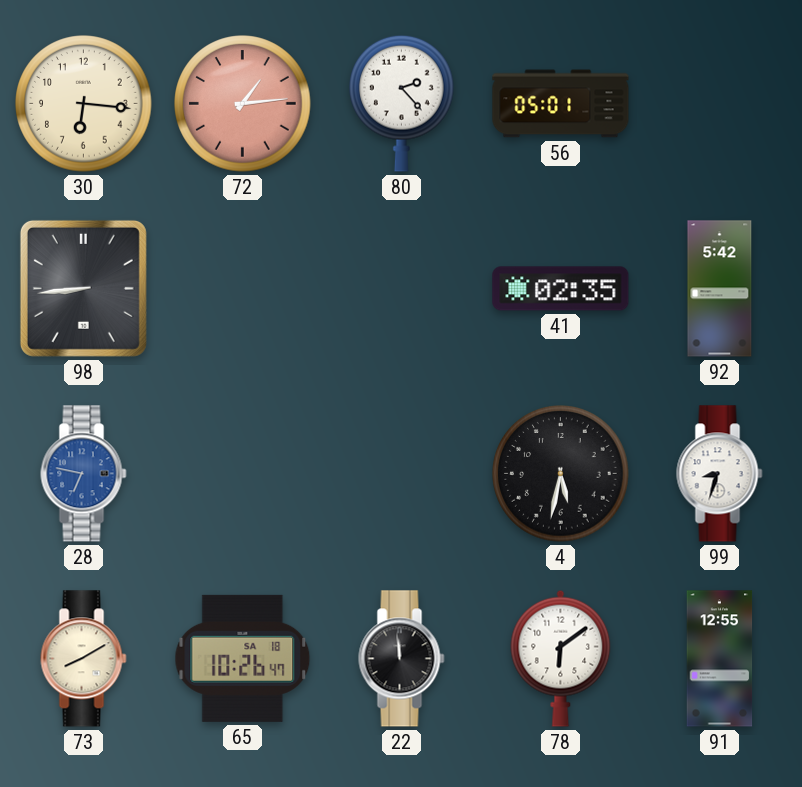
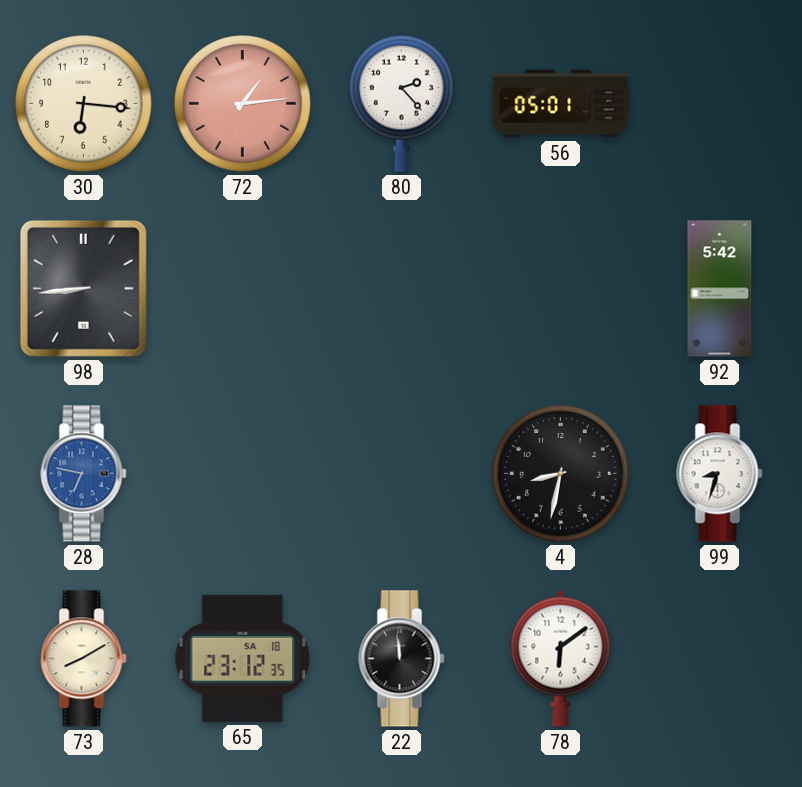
41: 02:35 -> none
4: 5:32 -> 8:32
65: 10:26 -> 23:12
91: 12:55 -> none
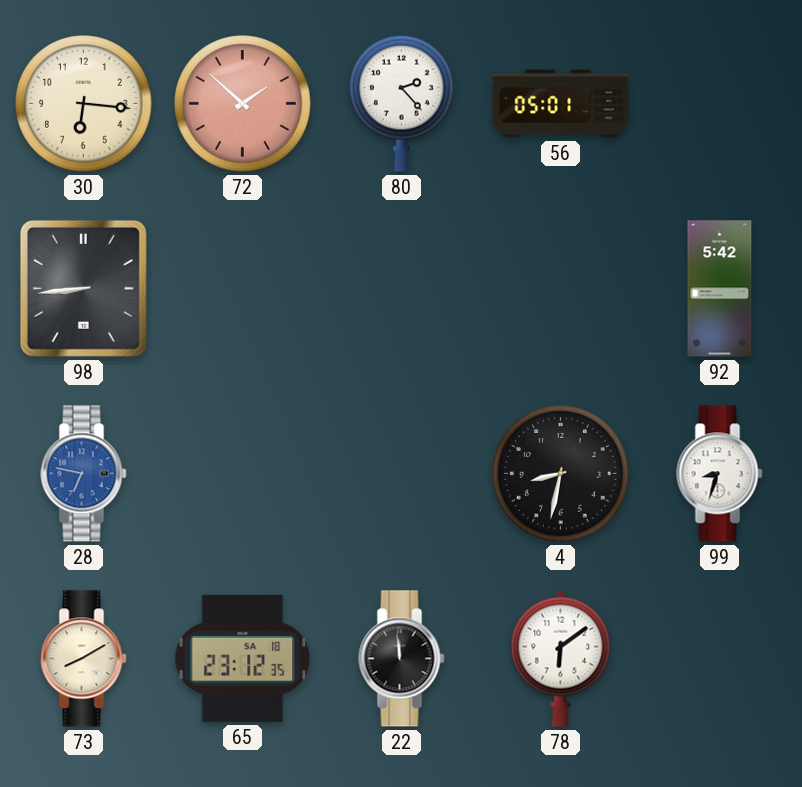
72: 1:14 -> 1:52
